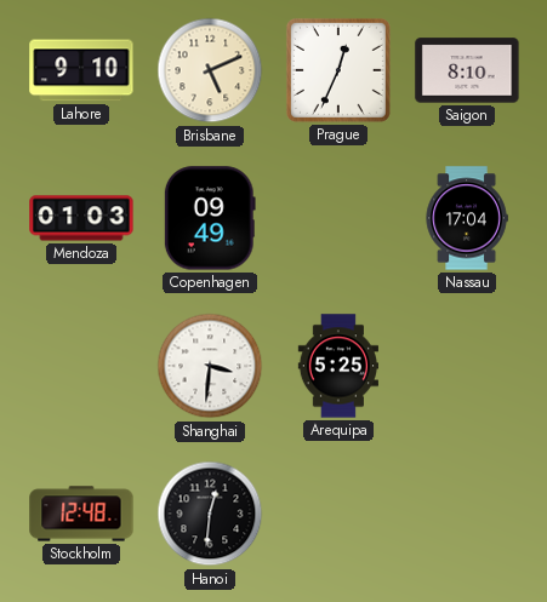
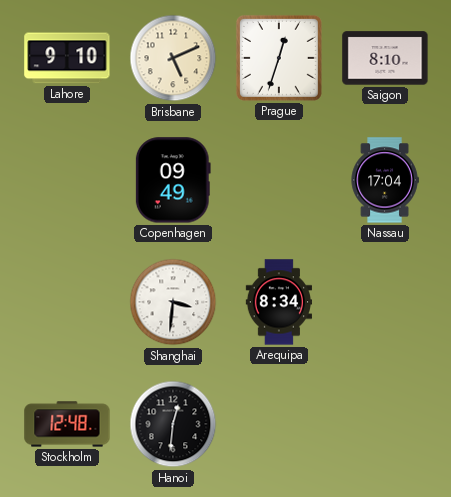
Prague: 12:34 -> 12:33
Mendoza: 01:03 -> none
Arequipa: 5:25 -> 8:34
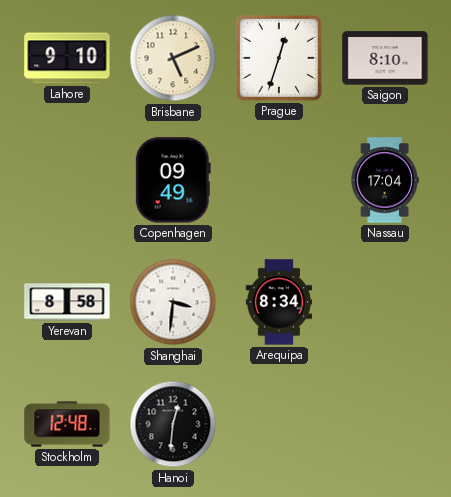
Yerevan: none -> 8:58
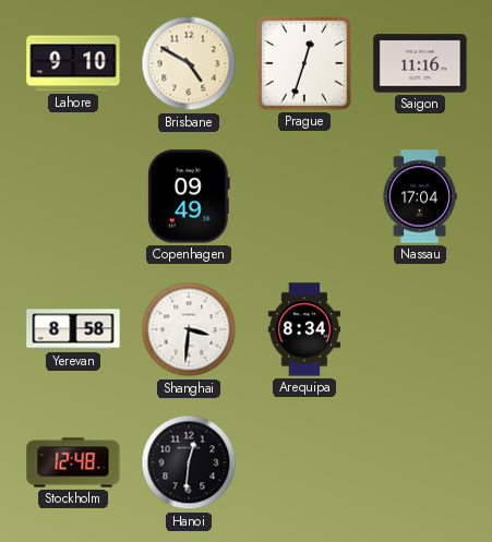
Brisbane: 5:11 -> 4:50
Saigon: 8:10 -> 11:16
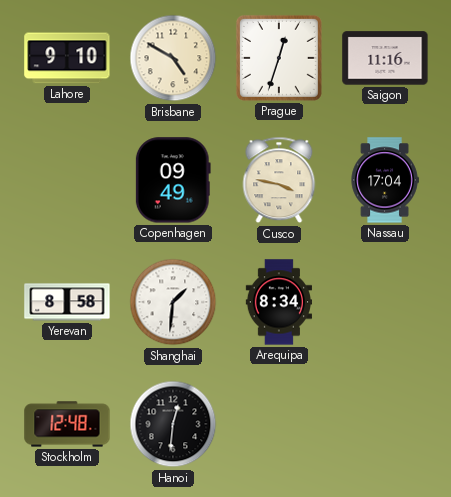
Cusco: none -> 3:47
Shanghai: 3:31 -> 1:31
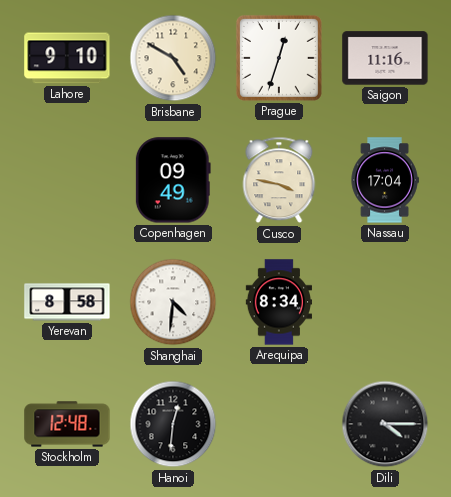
Shanghai: 1:31 -> 4:31
Dili: none -> 4:15
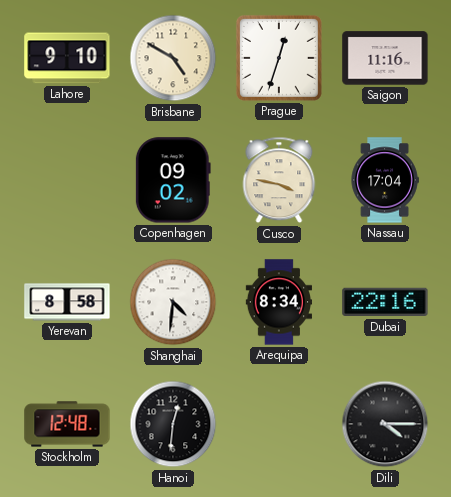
Copenhagen: 09:49 -> 09:02
Dubai: none -> 22:16
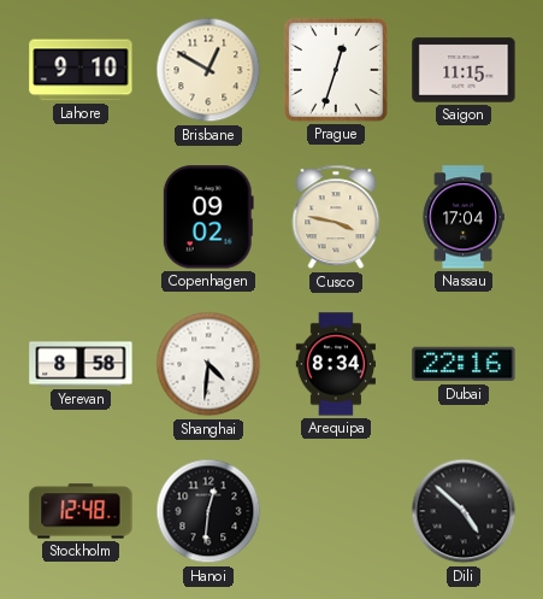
Brisbane: 4:50 -> 12:50
Saigon: 11:16 -> 11:15
Dili: 4:15 -> 4:52
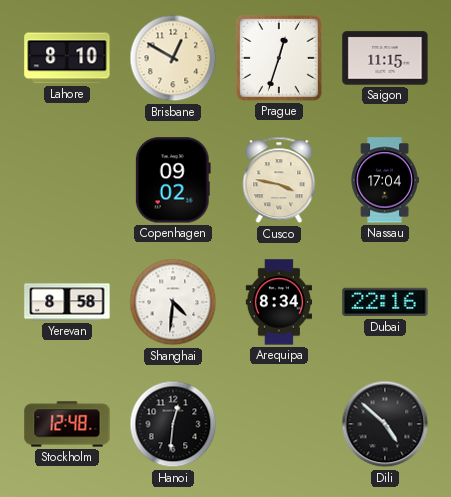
Lahore: 9:10 -> 8:10
